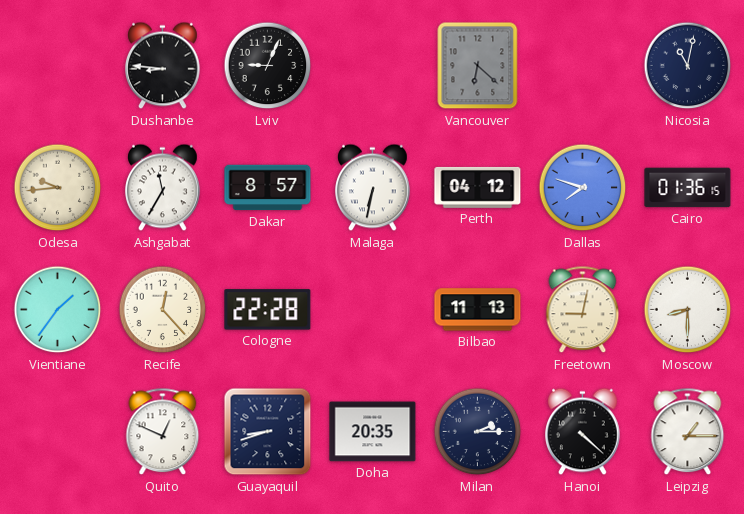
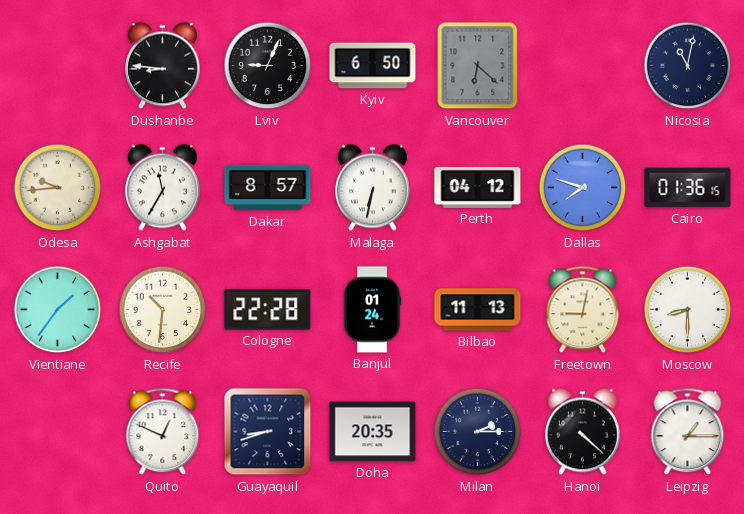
Kyiv: none -> 6:50
Recife: 12:23 -> 10:31
Banjul: none -> 01:24
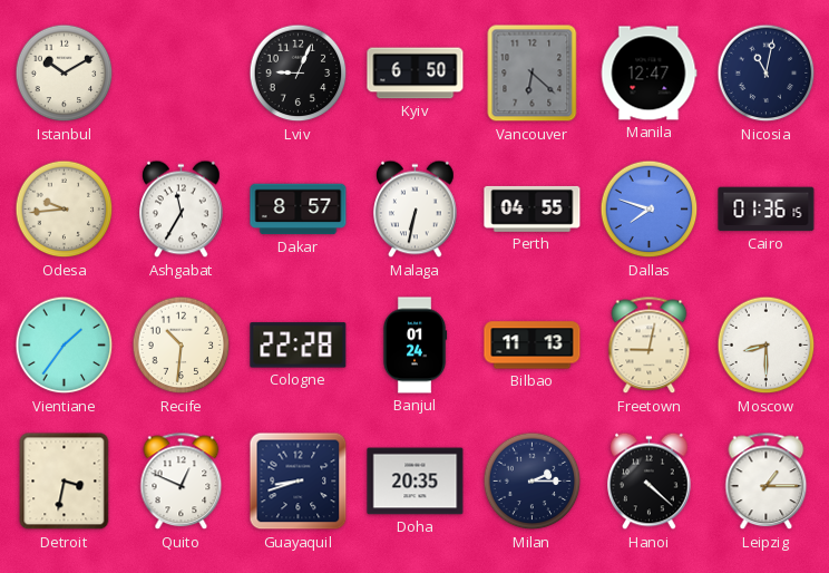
Istanbul: none -> 10:10
Dushanbe: 8:46 -> none
Manila: none -> 12:47
Perth: 04:12 -> 04:55
Detroit: none -> 3:32
